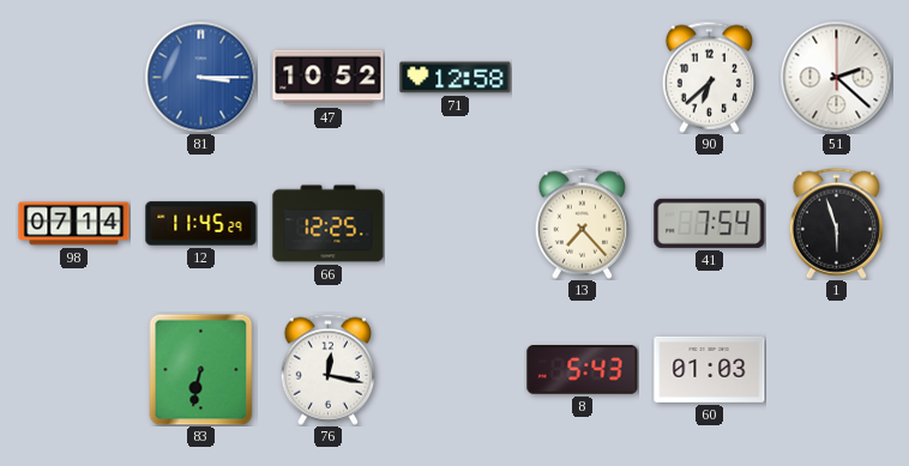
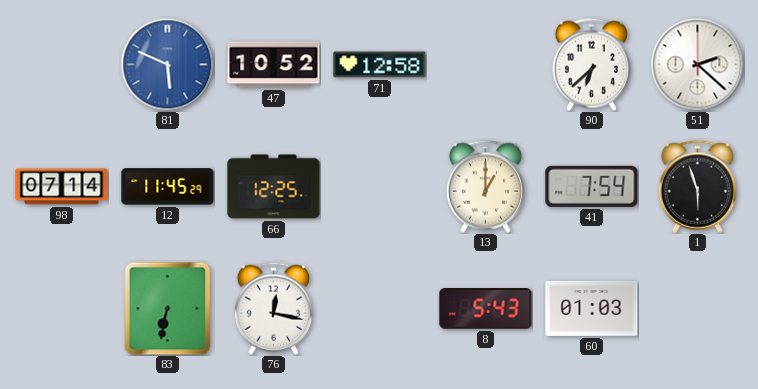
81: 3:15 -> 5:49
13: 7:23 -> 1:00
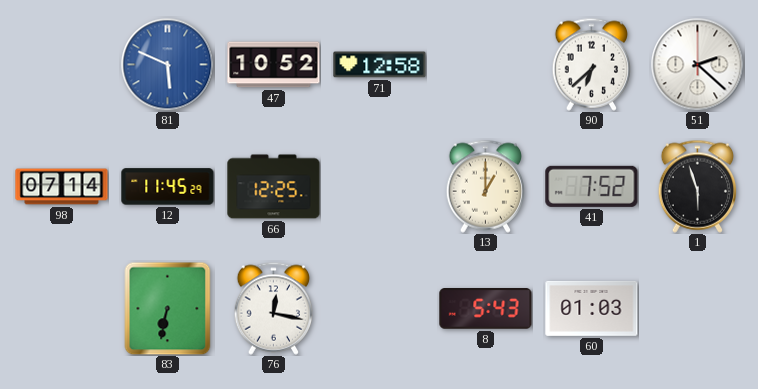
41: 7:54 -> 7:52
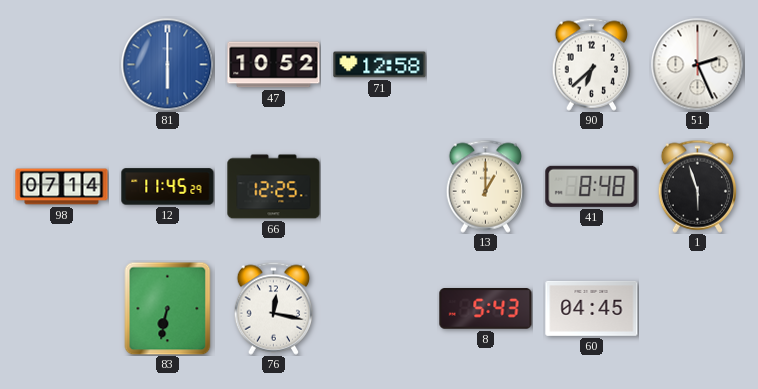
81: 5:49 -> 6:00
51: 2:22 -> 2:26
41: 7:52 -> 8:48
60: 01:03 -> 04:45
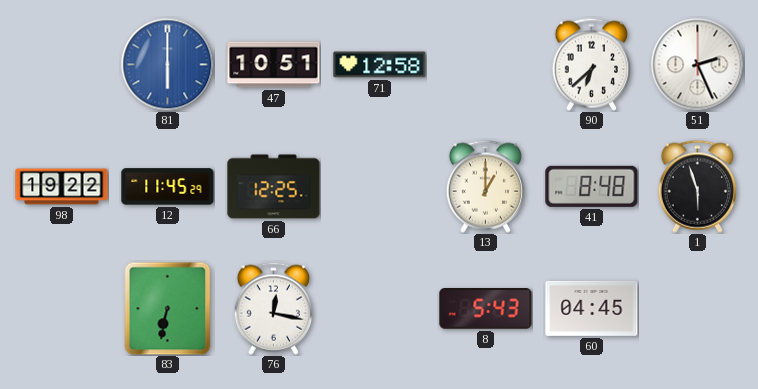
47: 10:52 -> 10:51
98: 07:14 -> 19:22
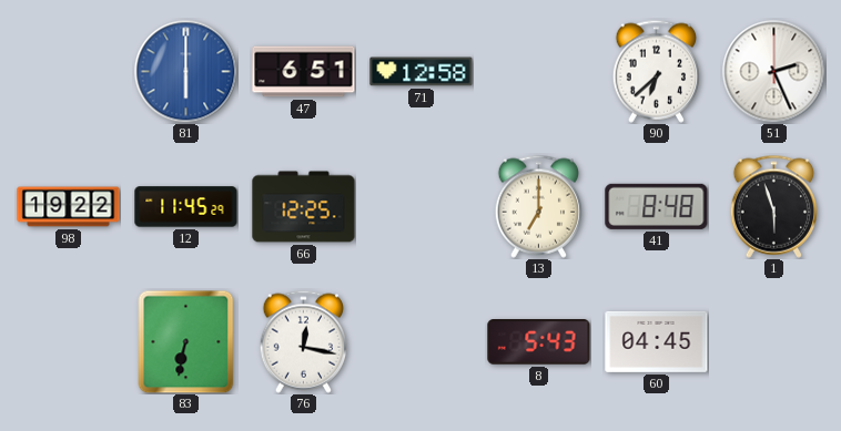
47: 10:51 -> 6:51
13: 1:00 -> 7:00
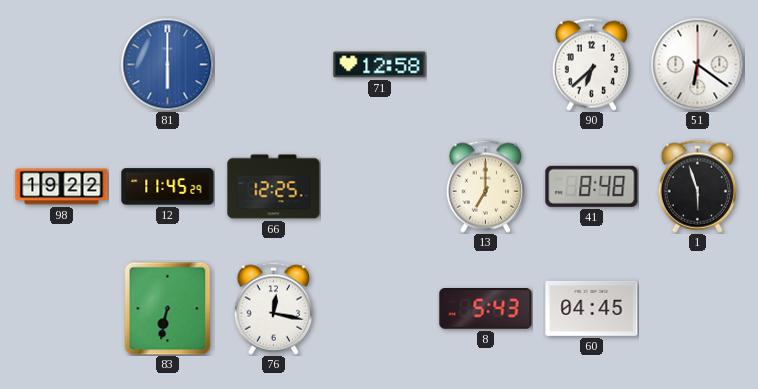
47: 6:51 -> none
51: 2:26 -> 6:21
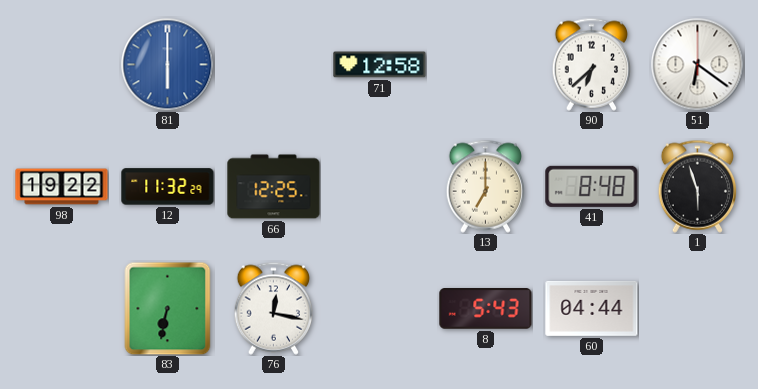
12: 11:45 -> 11:32
60: 04:45 -> 04:44
